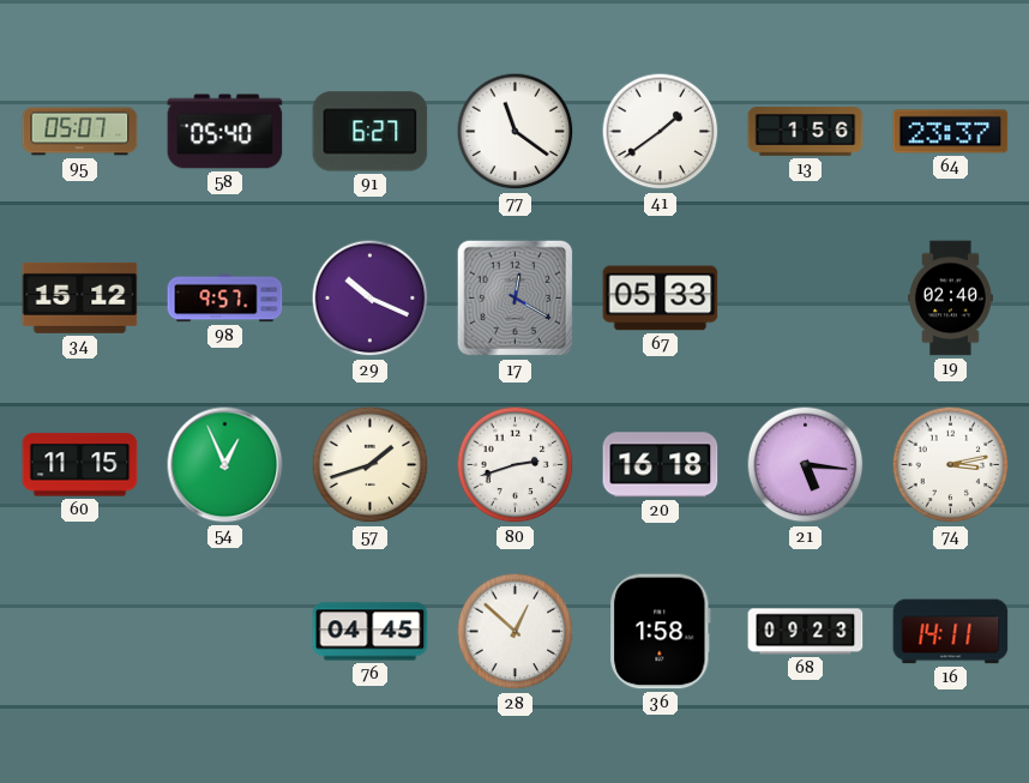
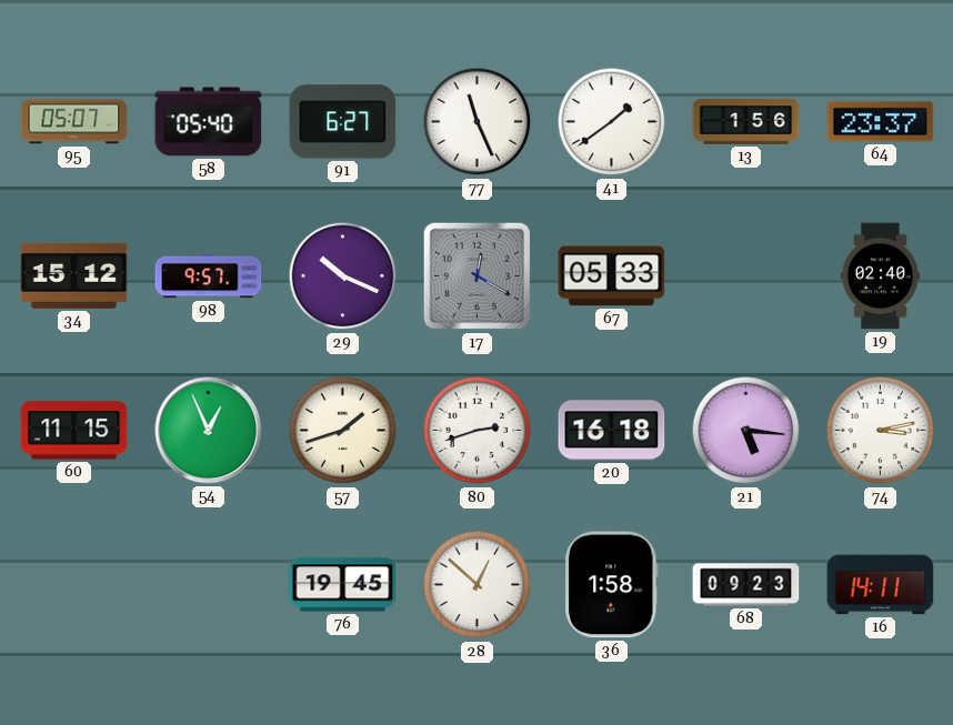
77: 11:21 -> 11:26
76: 04:45 -> 19:45
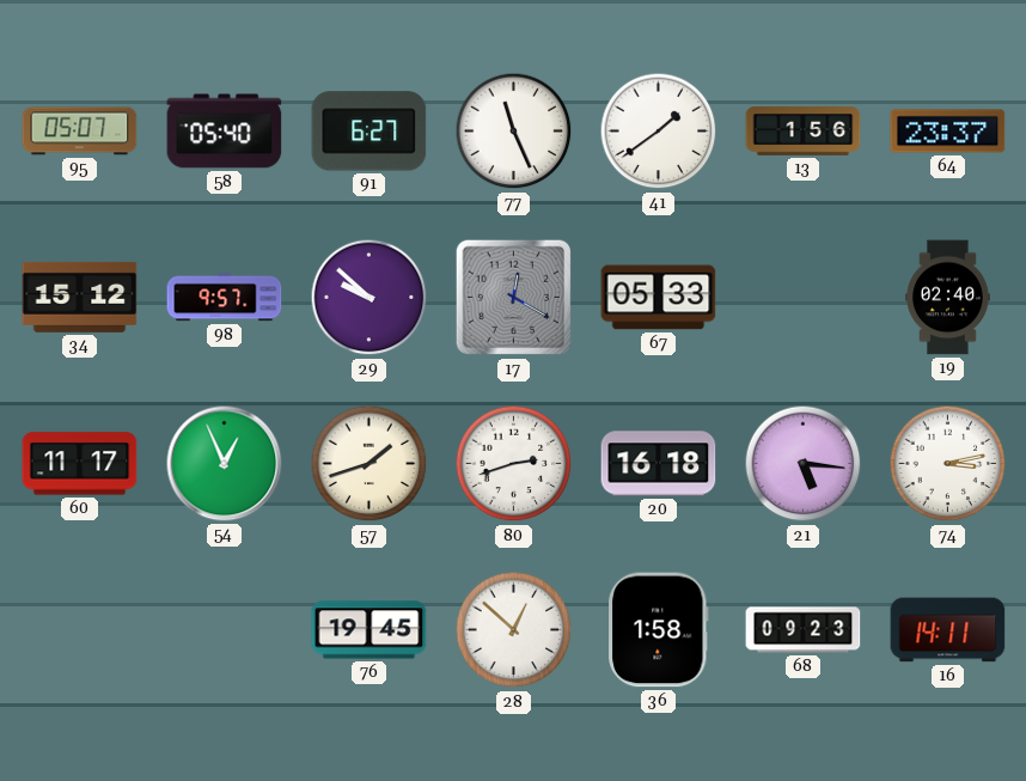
29: 10:19 -> 9:52
60: 11:15 -> 11:17
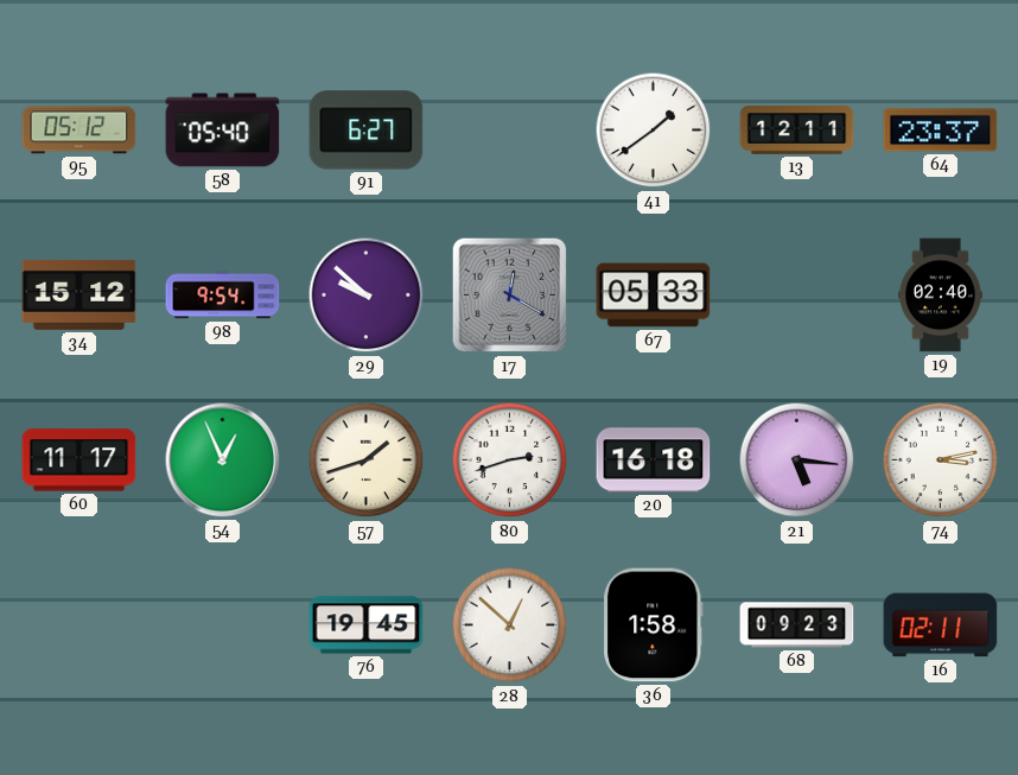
95: 05:07 -> 05:12
77: 11:26 -> none
13: 1:56 -> 12:11
98: 9:57 -> 9:54
16: 14:11 -> 02:11
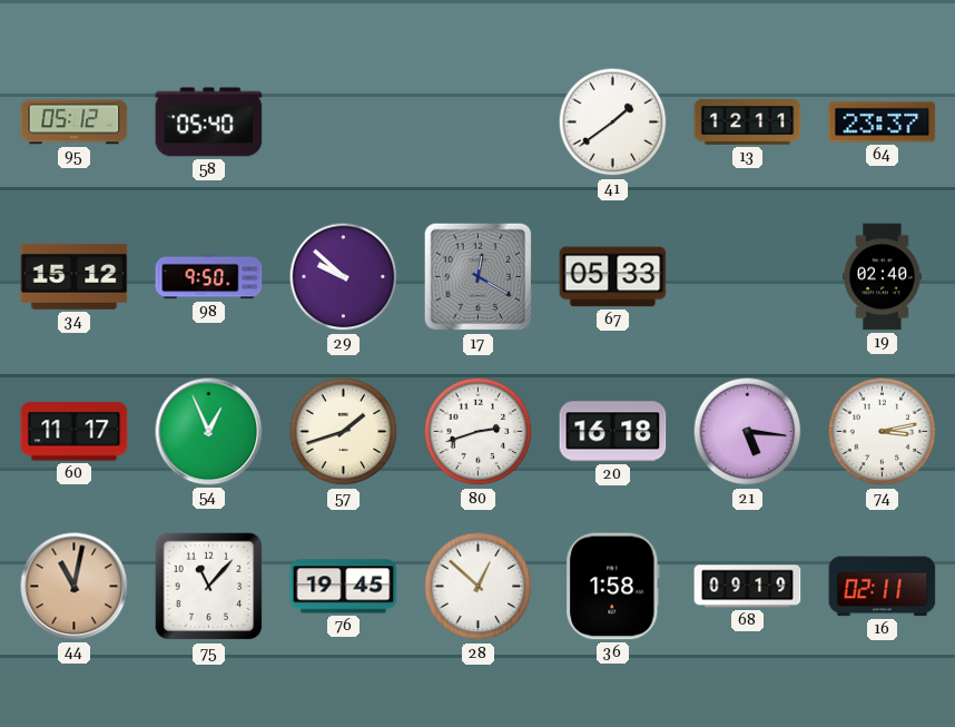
91: 6:27 -> none
98: 9:54 -> 9:50
44: none -> 11:02
75: none -> 11:07
68: 09:23 -> 09:19
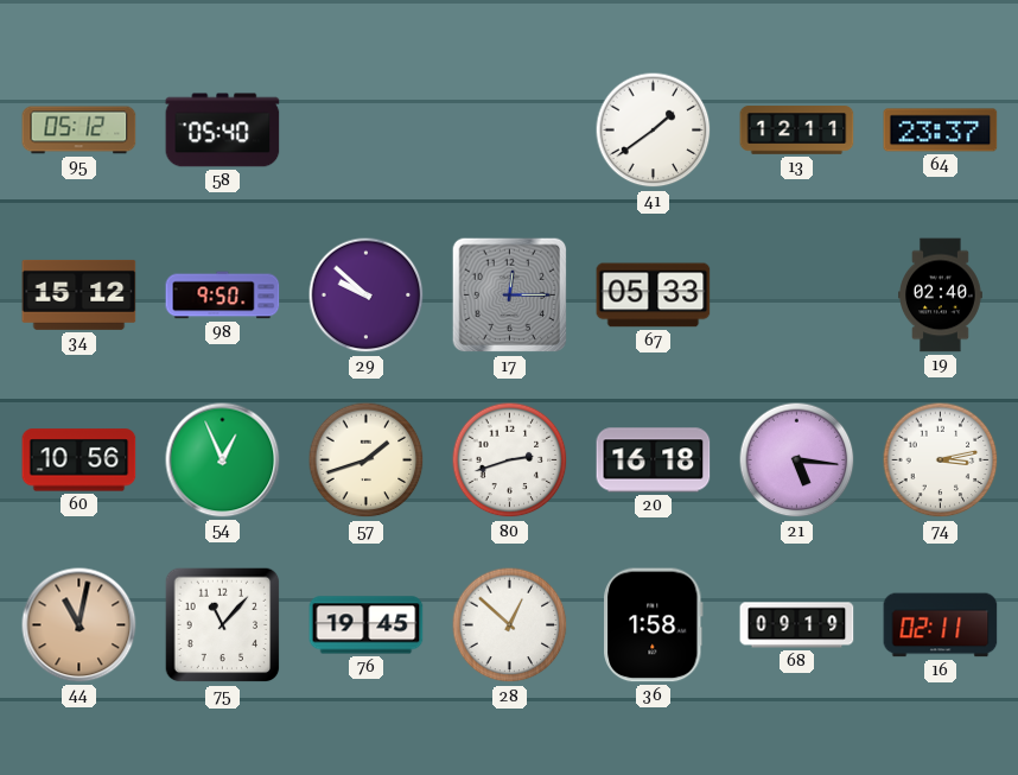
17: 12:20 -> 12:15
60: 11:17 -> 10:56
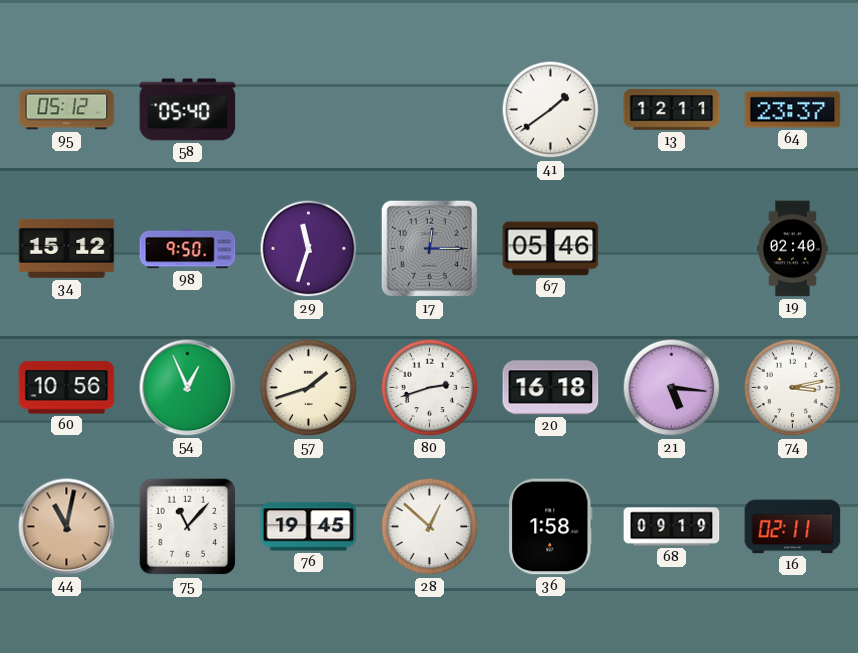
29: 9:52 -> 11:33
67: 05:33 -> 05:46
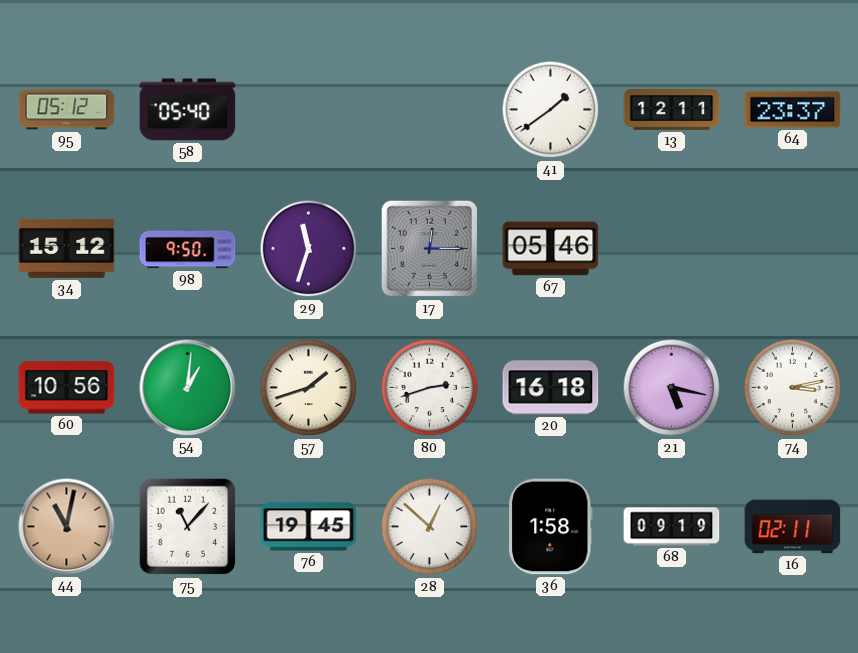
19: 02:40 -> none
54: 12:56 -> 1:01
21: 5:16 -> 5:17
